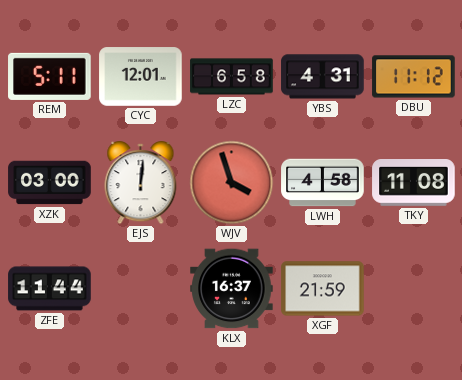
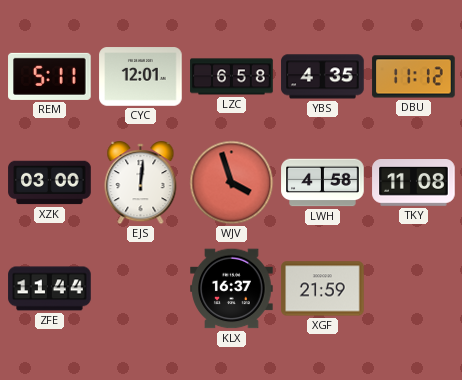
YBS: 4:31 -> 4:35
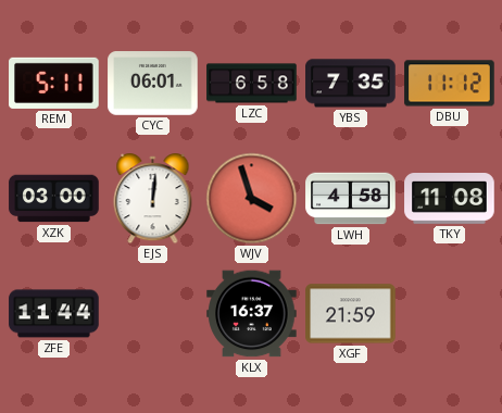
CYC: 12:01 -> 06:01
YBS: 4:35 -> 7:35
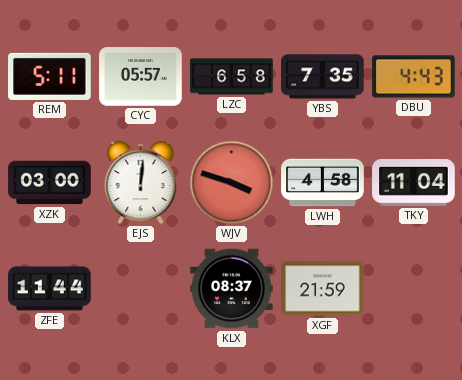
CYC: 06:01 -> 05:57
DBU: 11:12 -> 4:43
WJV: 3:57 -> 3:48
TKY: 11:08 -> 11:04
KLX: 16:37 -> 08:37
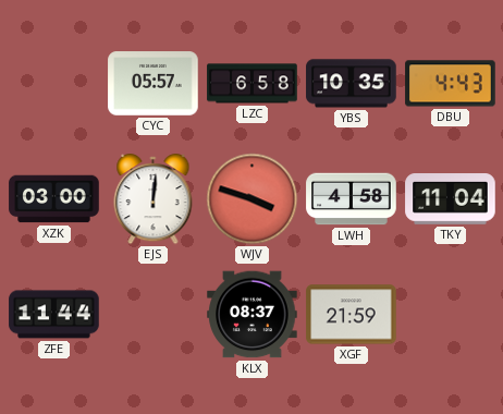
REM: 5:11 -> none
YBS: 7:35 -> 10:35
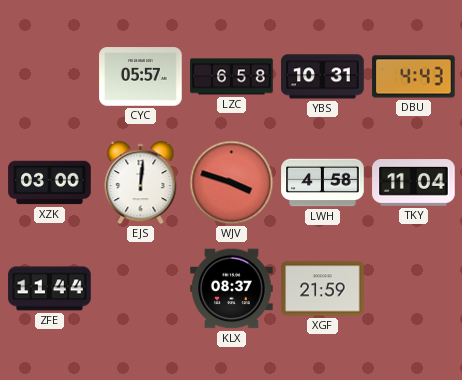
YBS: 10:35 -> 10:31
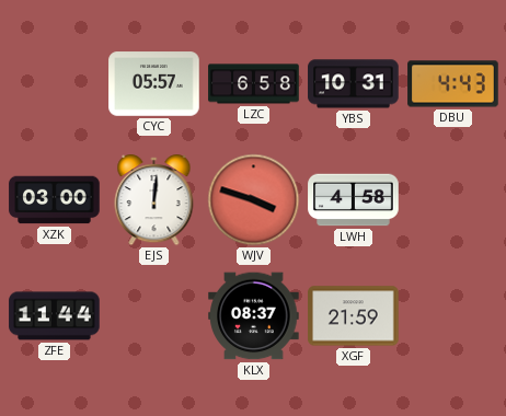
TKY: 11:04 -> none
